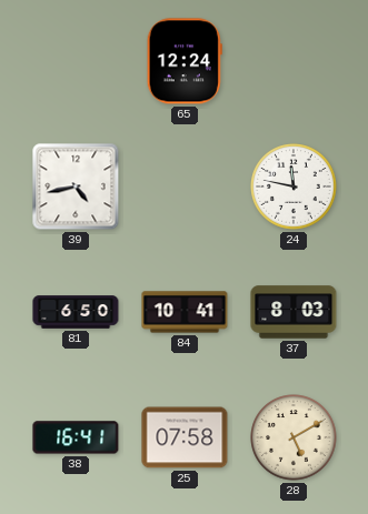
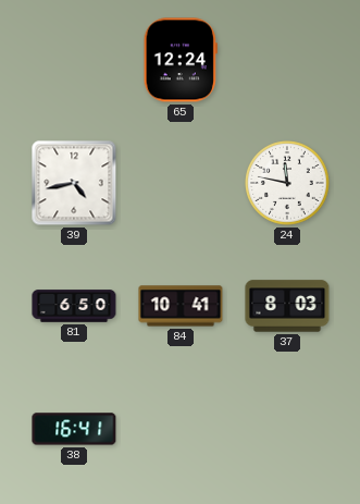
25: 07:58 -> none
28: 5:10 -> none
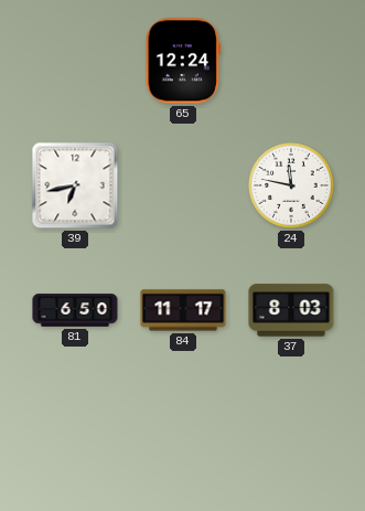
39: 4:43 -> 6:43
84: 10:41 -> 11:17
38: 16:41 -> none
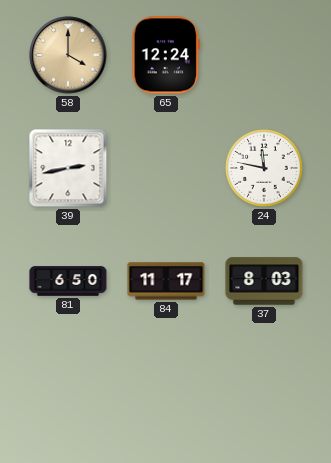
58: none -> 4:00
39: 6:43 -> 2:43
